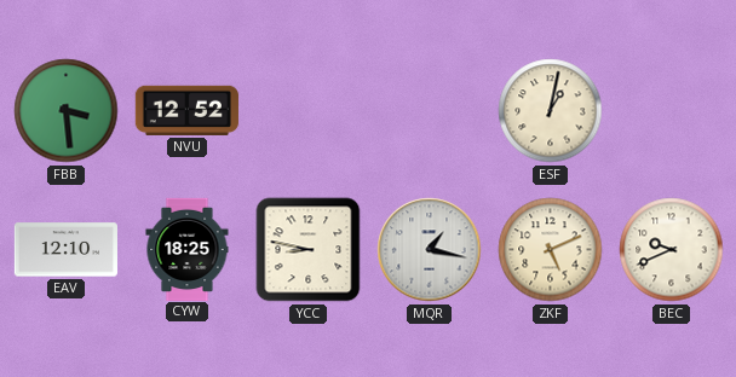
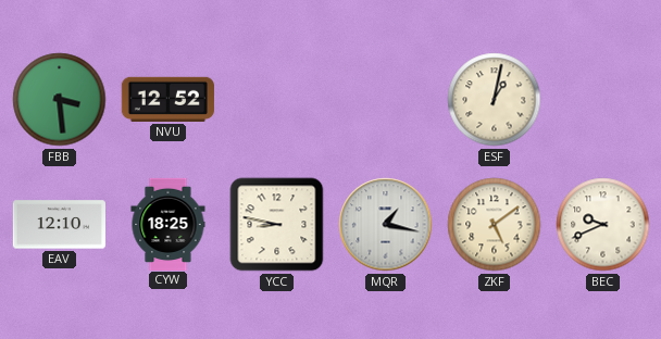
ZKF: 5:11 -> 5:09
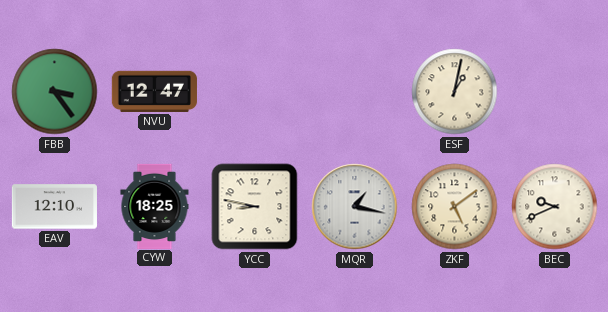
FBB: 3:29 -> 3:24
NVU: 12:52 -> 12:47
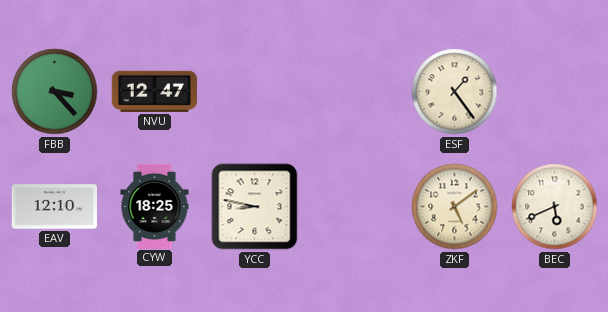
FBB: 3:24 -> 3:23
ESF: 1:02 -> 1:24
MQR: 1:17 -> none
BEC: 9:41 -> 5:41
